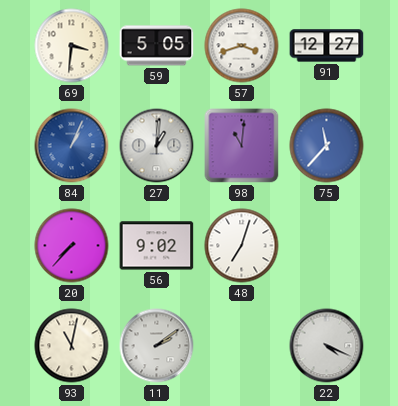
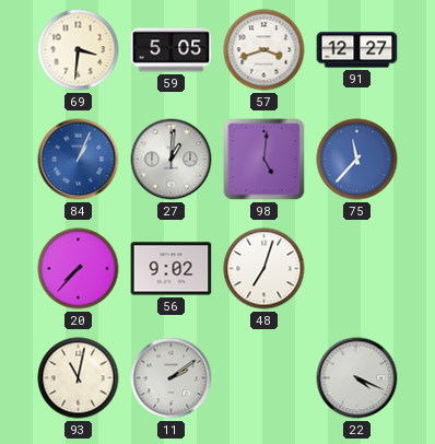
98: 11:01 -> 5:01
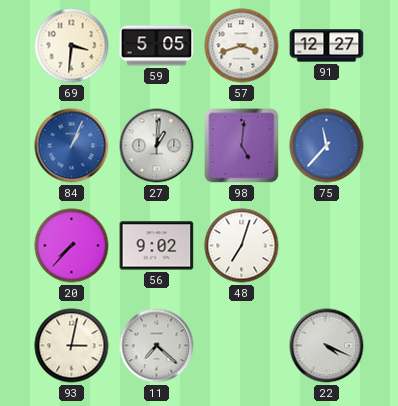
93: 11:02 -> 3:02
11: 2:09 -> 7:22
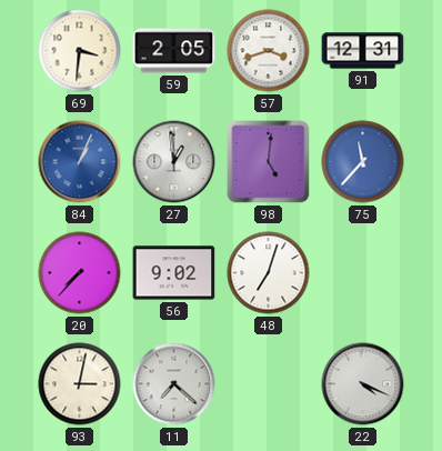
59: 5:05 -> 2:05
91: 12:27 -> 12:31
27: 1:01 -> 12:59
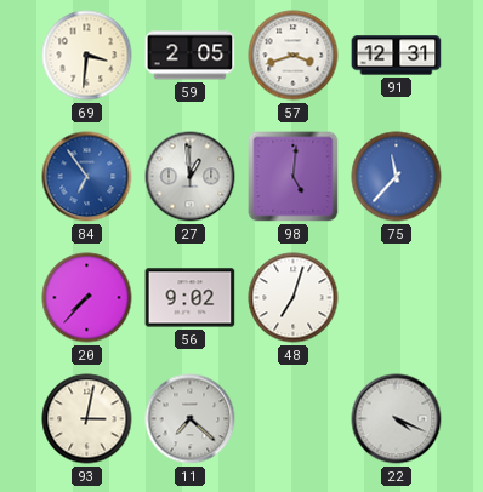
84: 1:04 -> 6:54
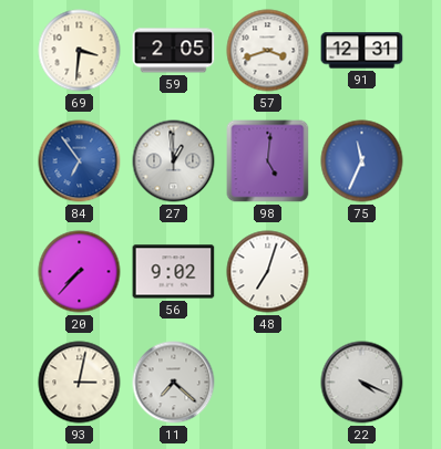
75: 11:37 -> 11:34
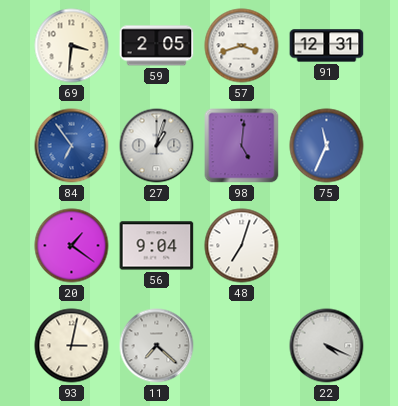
27: 12:59 -> 1:03
20: 7:37 -> 1:21
56: 9:02 -> 9:04
